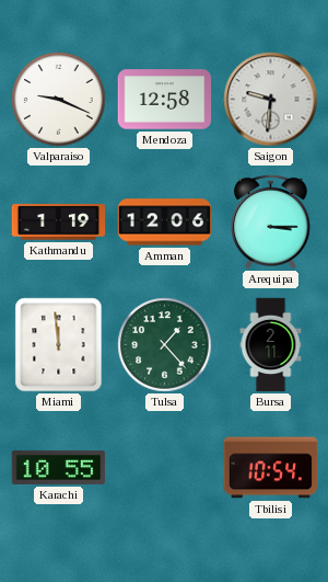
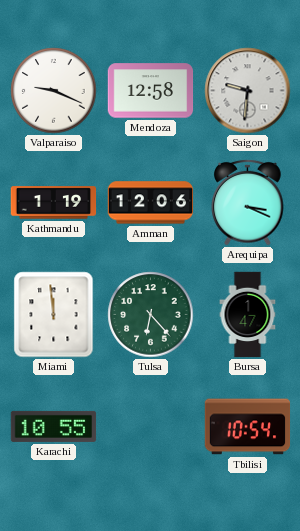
Arequipa: 3:15 -> 3:19
Tulsa: 1:23 -> 6:23
Bursa: 2:11 -> 1:47
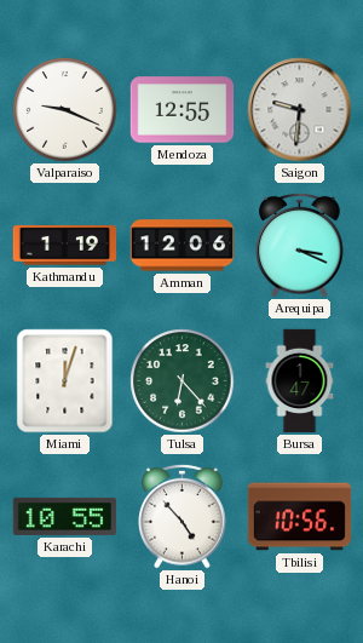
Mendoza: 12:58 -> 12:55
Miami: 11:59 -> 12:03
Hanoi: none -> 4:53
Tbilisi: 10:54 -> 10:56
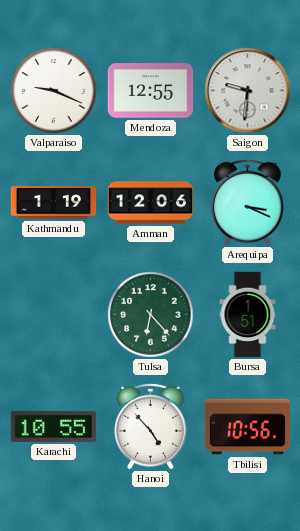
Miami: 12:03 -> none
Bursa: 1:47 -> 1:51
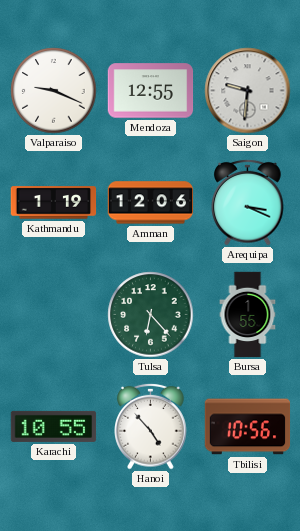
Bursa: 1:51 -> 1:55
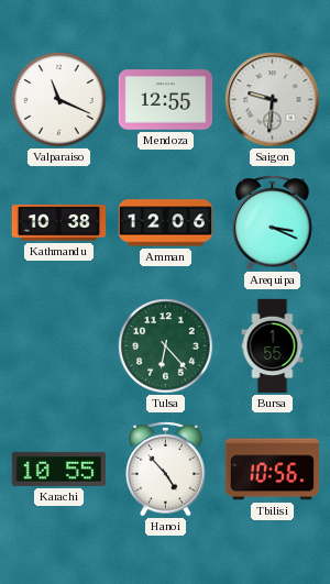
Valparaiso: 9:19 -> 11:19
Kathmandu: 1:19 -> 10:38
